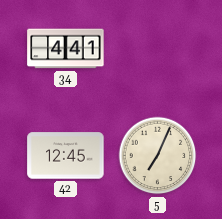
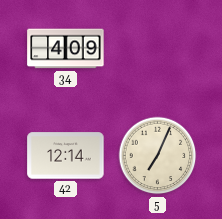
34: 4:41 -> 4:09
42: 12:45 -> 12:14
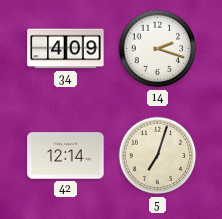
14: none -> 2:18
5: 7:04 -> 7:03
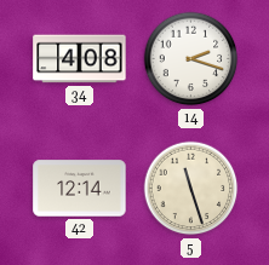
34: 4:09 -> 4:08
5: 7:03 -> 11:27
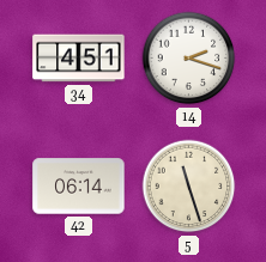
34: 4:08 -> 4:51
42: 12:14 -> 06:14
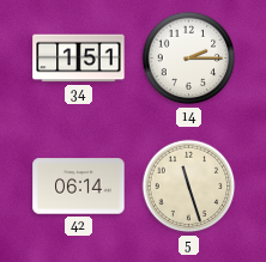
34: 4:51 -> 1:51
14: 2:18 -> 2:15
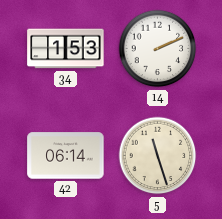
34: 1:51 -> 1:53
14: 2:15 -> 2:11
